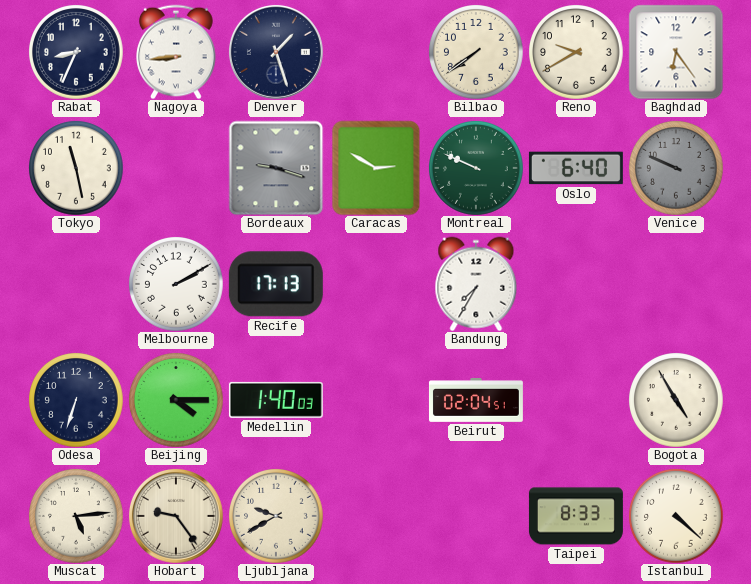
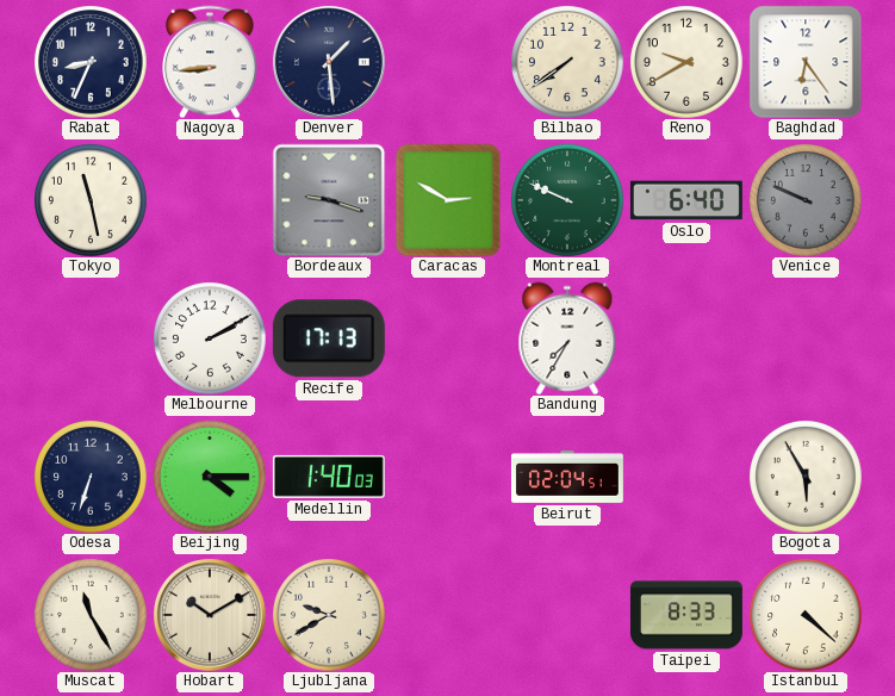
Denver: 1:27 -> 1:29
Bogota: 4:55 -> 5:55
Muscat: 5:14 -> 11:25
Hobart: 9:24 -> 10:10
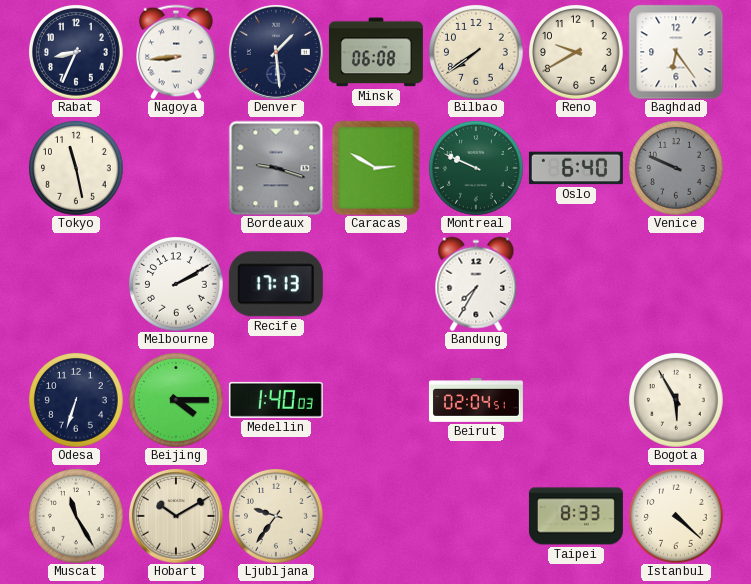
Minsk: none -> 06:08
Ljubljana: 9:40 -> 9:36
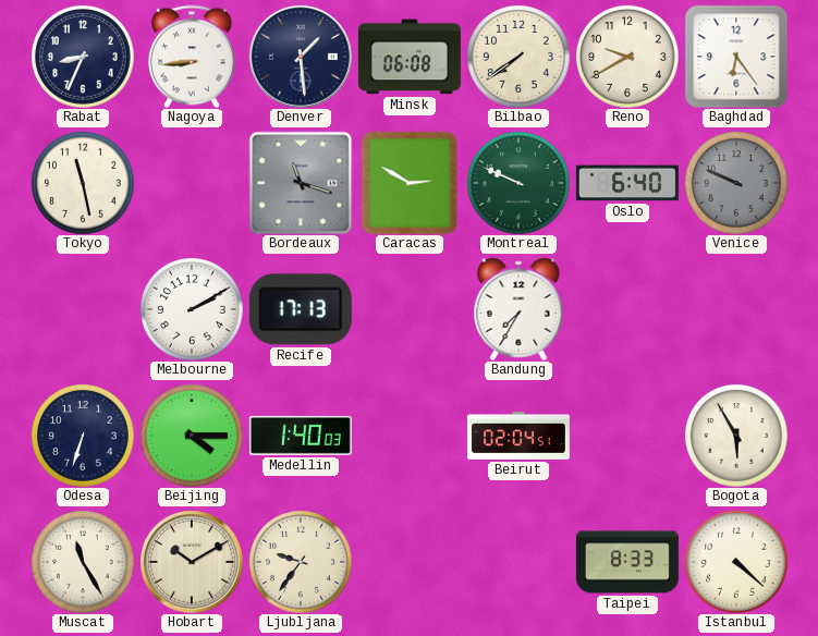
Bordeaux: 9:18 -> 11:18
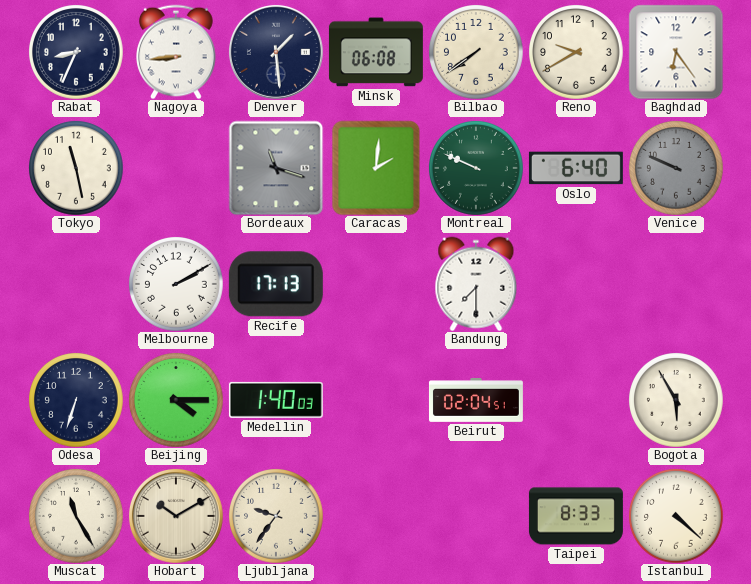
Caracas: 2:50 -> 2:01
Bandung: 7:35 -> 7:30
